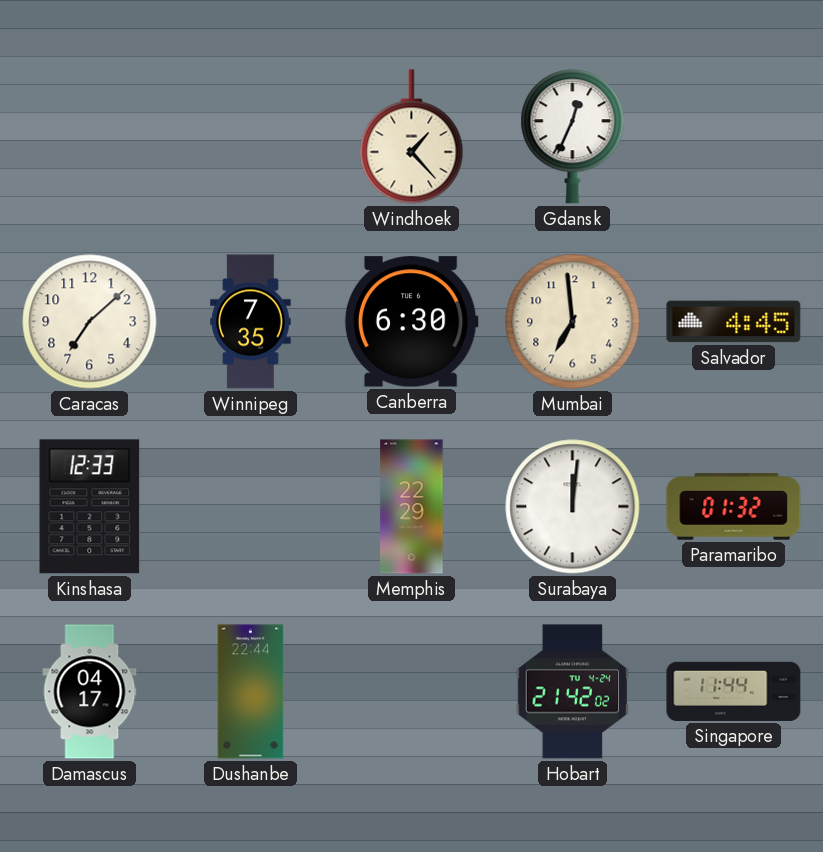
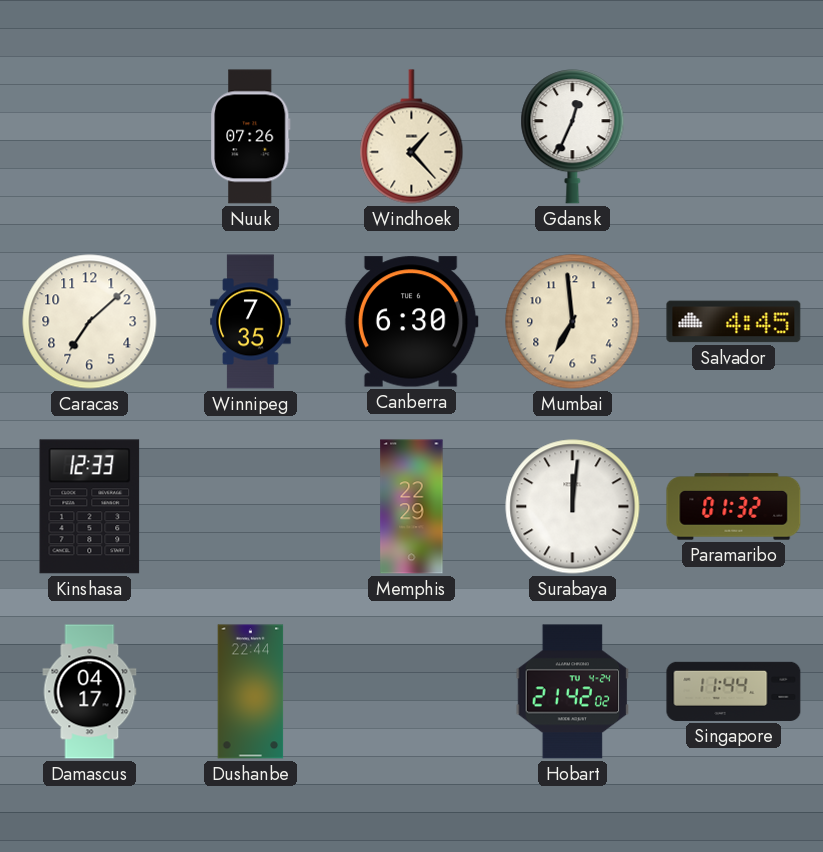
Nuuk: none -> 07:26
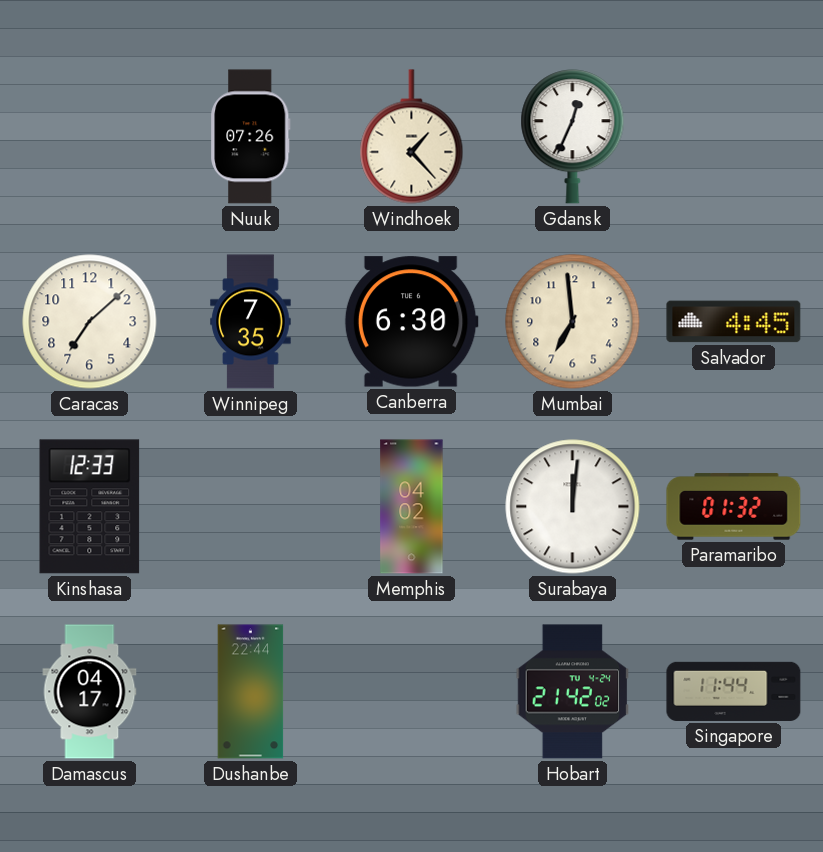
Memphis: 22:29 -> 04:02
